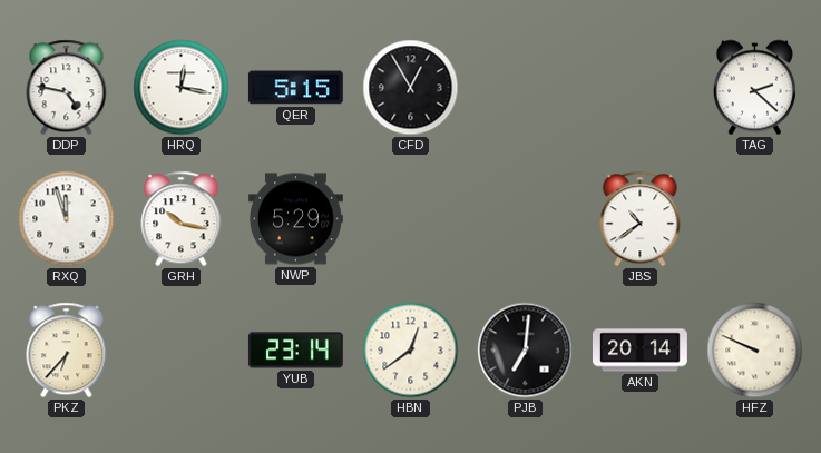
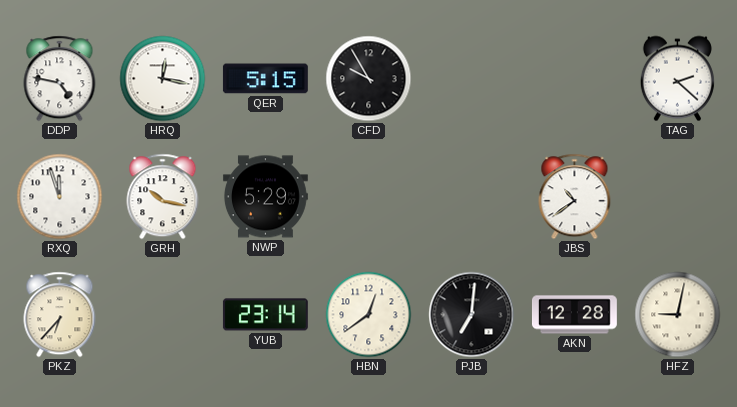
CFD: 12:55 -> 9:55
AKN: 20:14 -> 12:28
HFZ: 9:49 -> 9:02
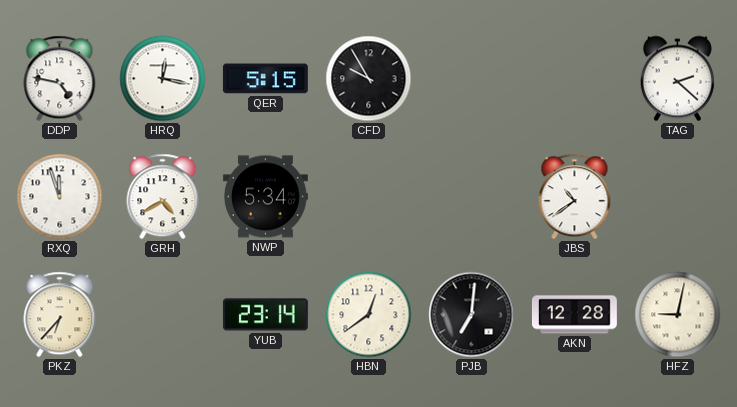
GRH: 10:17 -> 4:40
NWP: 5:29 -> 5:34
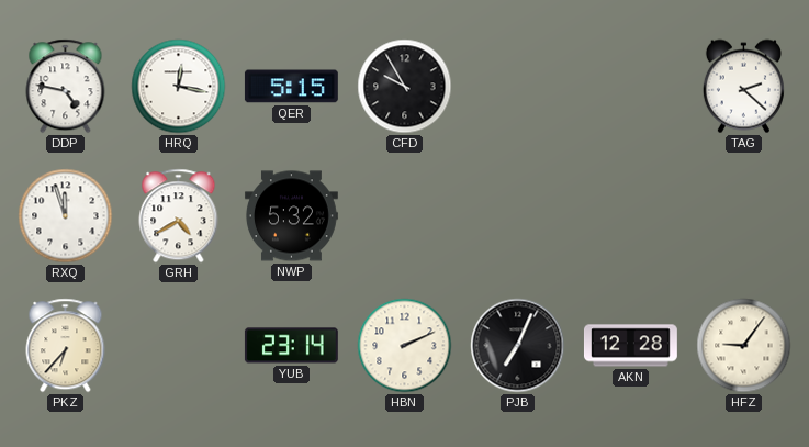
NWP: 5:34 -> 5:32
JBS: 10:39 -> none
HBN: 12:39 -> 2:11
PJB: 7:01 -> 7:04
HFZ: 9:02 -> 9:06
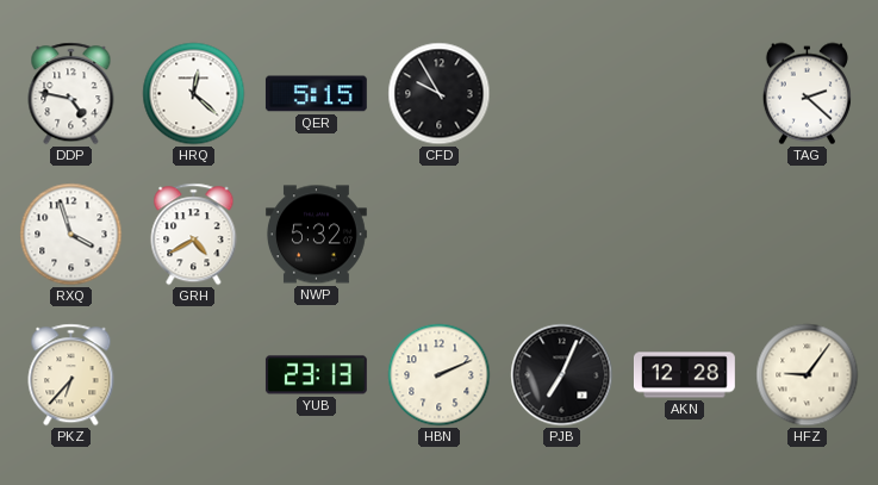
HRQ: 12:17 -> 12:22
RXQ: 11:57 -> 3:57
YUB: 23:14 -> 23:13
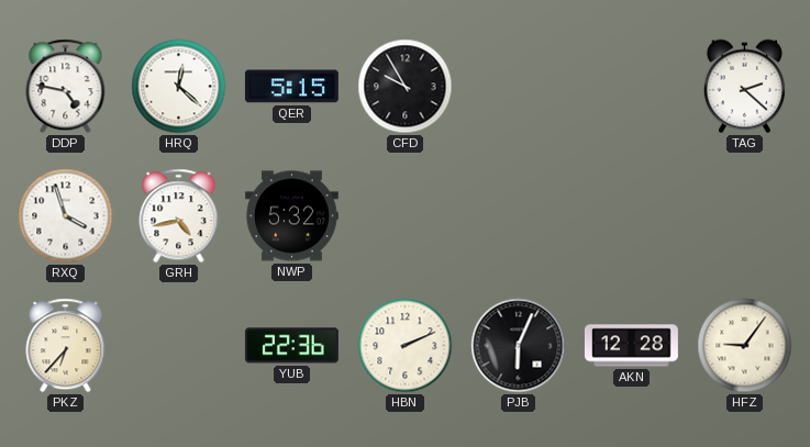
GRH: 4:40 -> 4:43
YUB: 23:13 -> 22:36
PJB: 7:04 -> 6:04
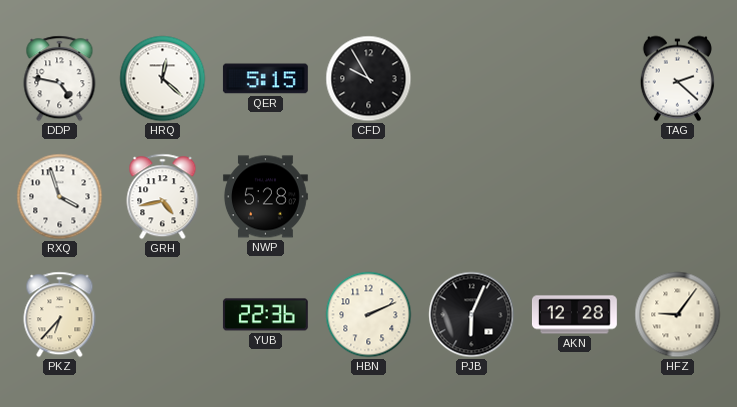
NWP: 5:32 -> 5:28
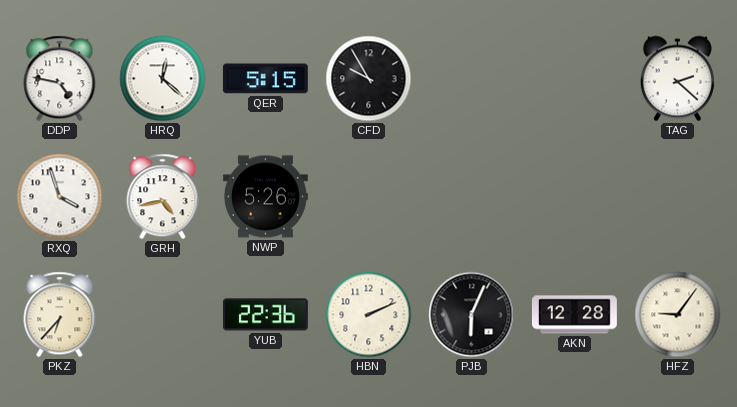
NWP: 5:28 -> 5:26
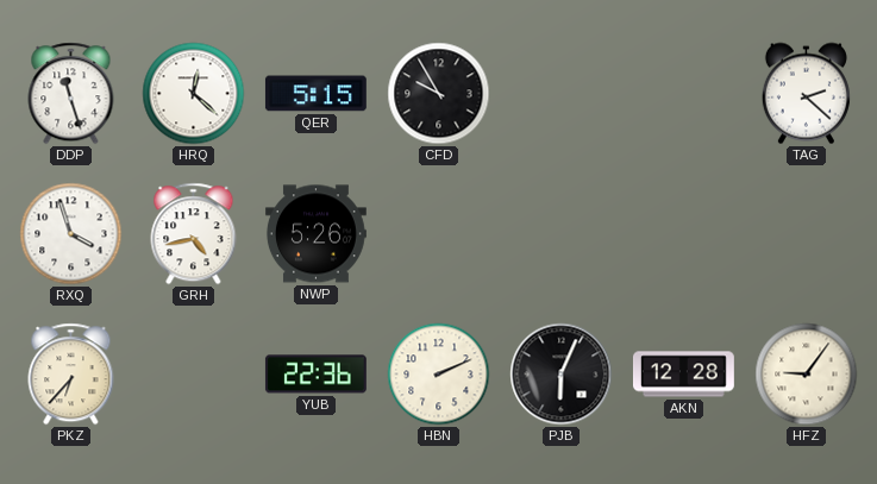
DDP: 4:47 -> 11:27
